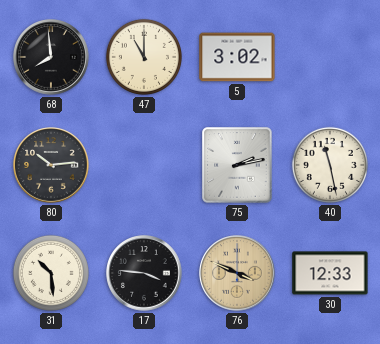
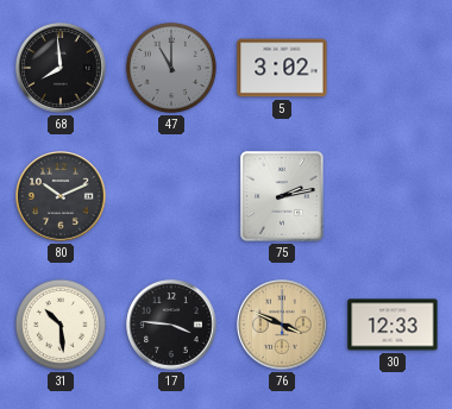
47 dial: cream -> grey
80: 10:14 -> 10:11
40: 11:28 -> none
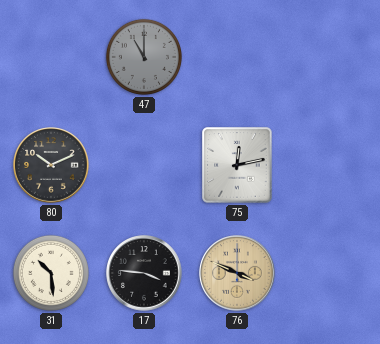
68: 7:59 -> none
5: 3:02 -> none
75: 2:13 -> 12:13
30: 12:33 -> none
